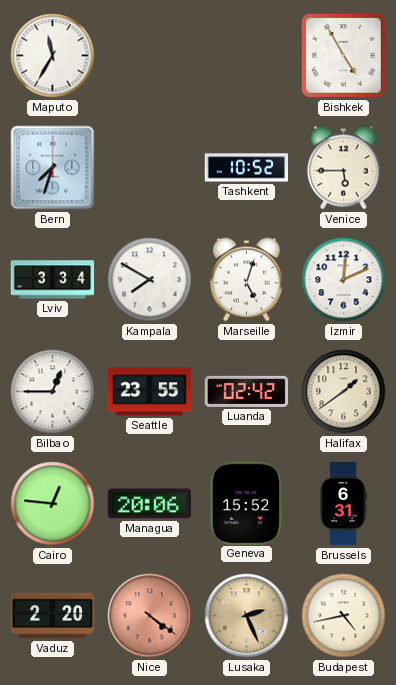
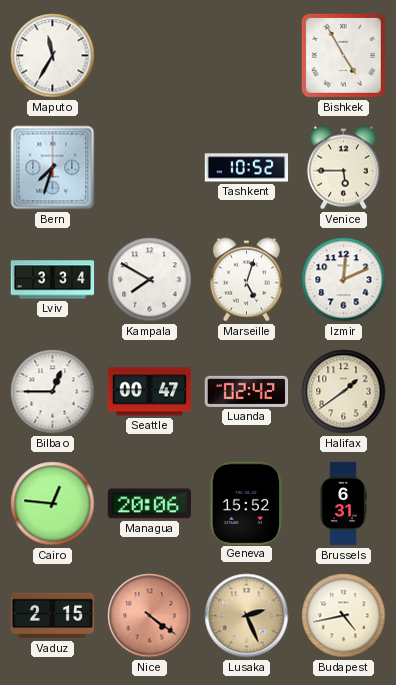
Seattle: 23:55 -> 00:47
Vaduz: 2:20 -> 2:15
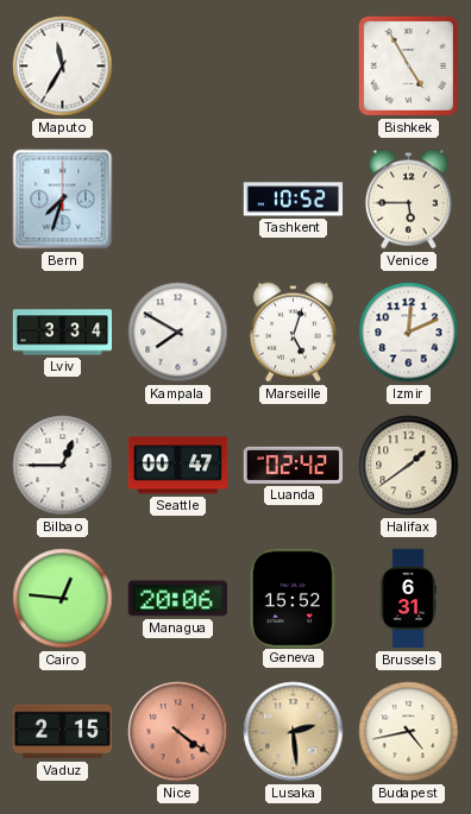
Lusaka: 2:26 -> 2:29
